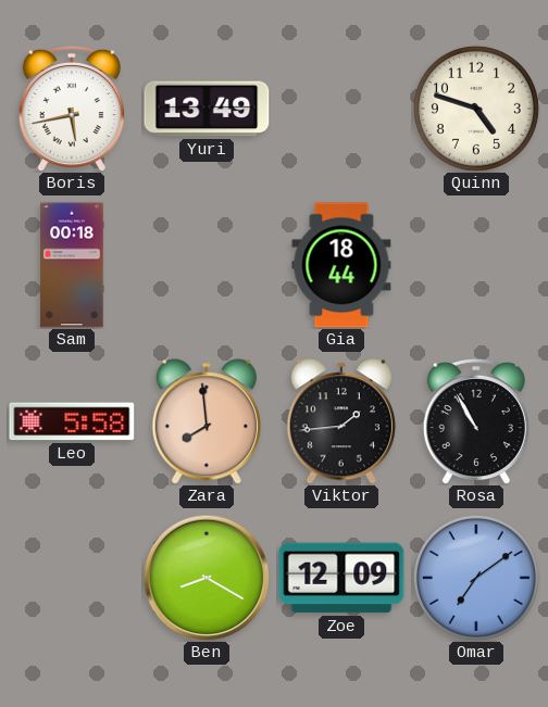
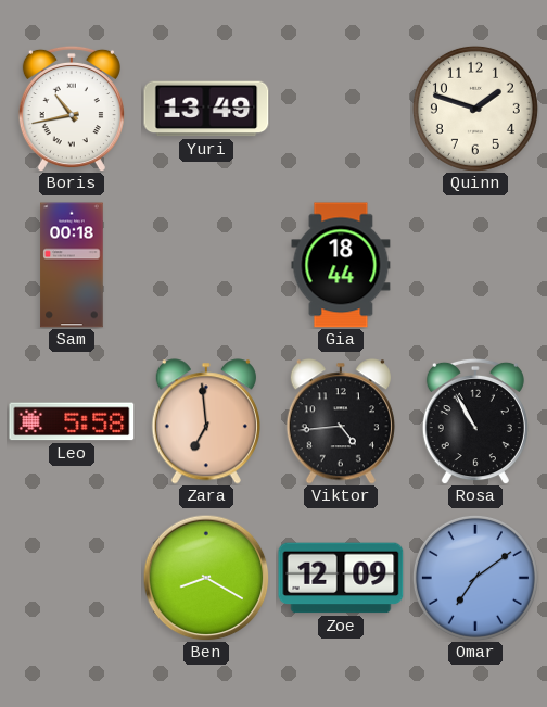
Boris: 5:43 -> 10:43
Quinn: 4:48 -> 1:48
Zara: 7:59 -> 6:59
Viktor: 1:44 -> 4:44
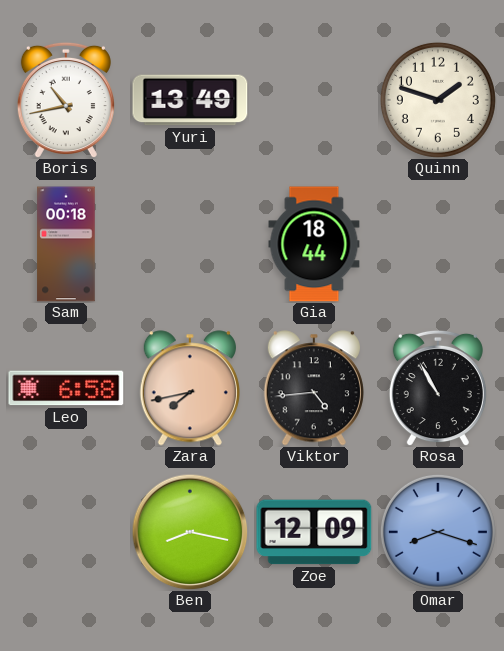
Leo: 5:58 -> 6:58
Zara: 6:59 -> 7:43
Ben: 8:20 -> 8:17
Omar: 7:09 -> 8:18
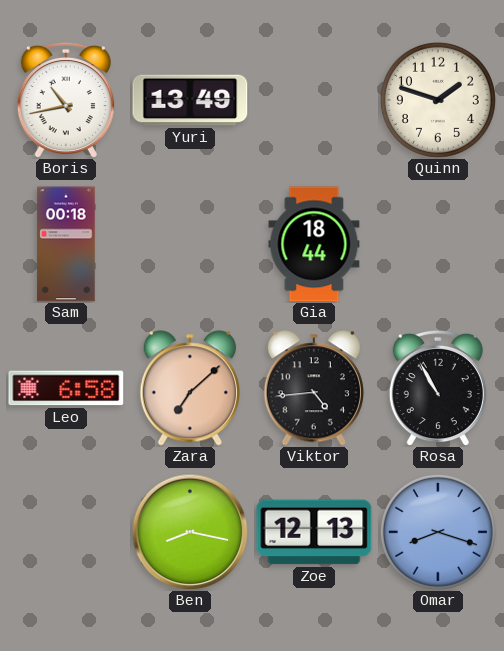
Zara: 7:43 -> 7:08
Zoe: 12:09 -> 12:13
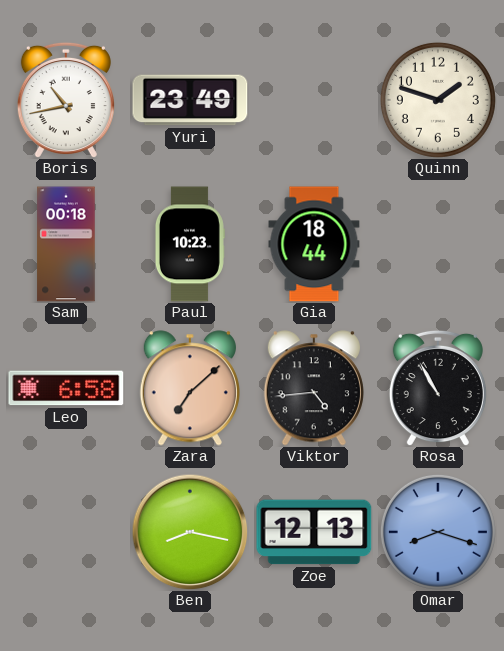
Yuri: 13:49 -> 23:49
Paul: none -> 10:23
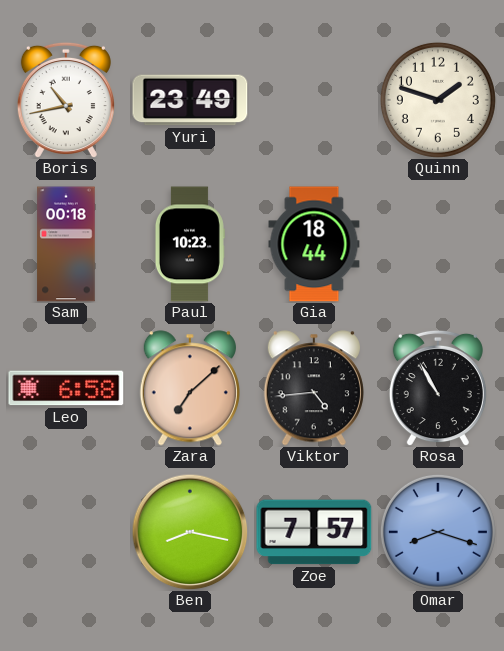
Zoe: 12:13 -> 7:57
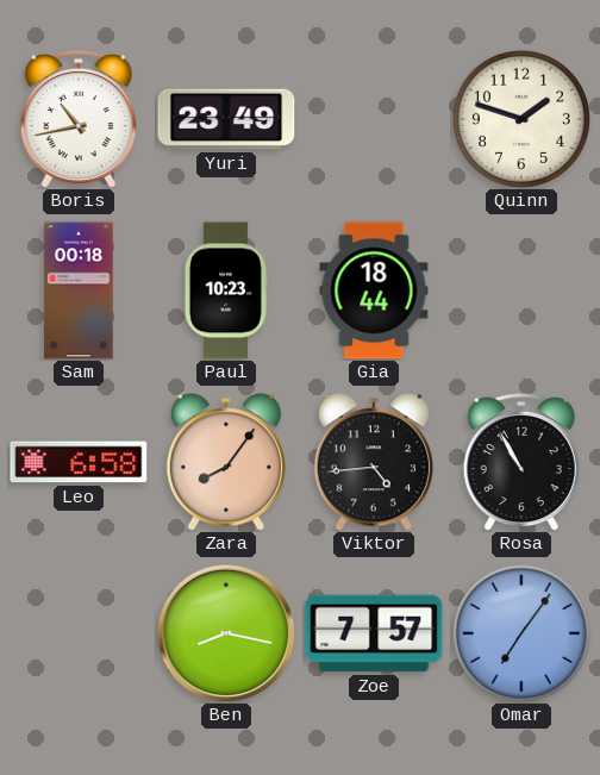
Zara: 7:08 -> 8:06
Omar: 8:18 -> 7:06
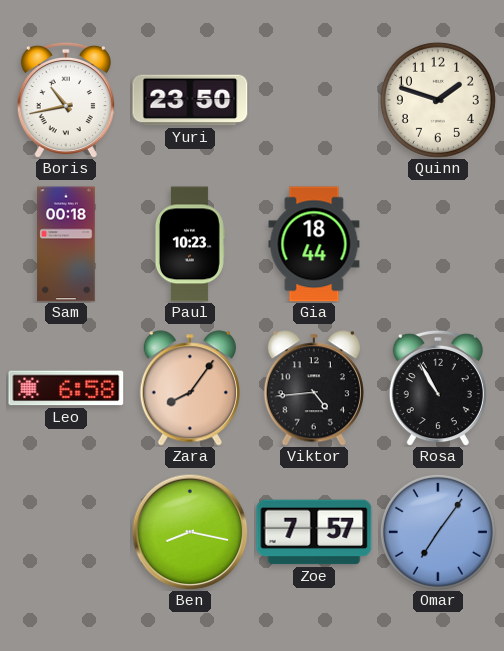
Yuri: 23:49 -> 23:50
